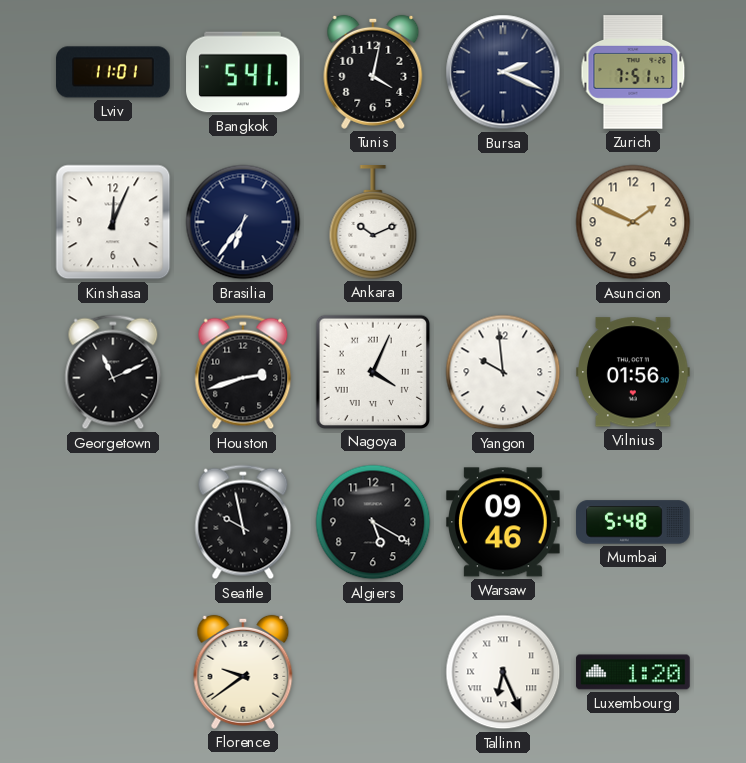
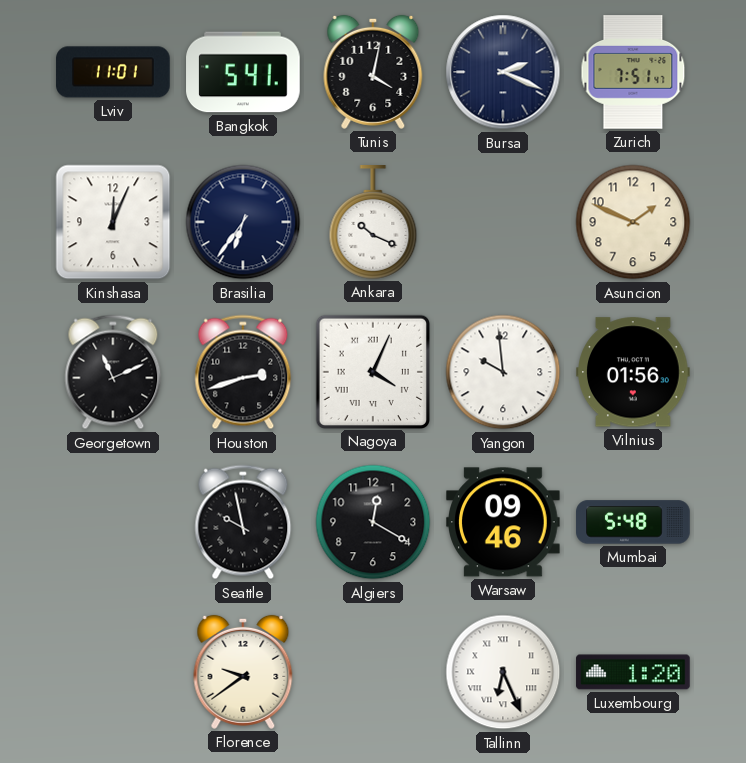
Ankara: 10:11 -> 10:19
Algiers: 5:20 -> 12:20
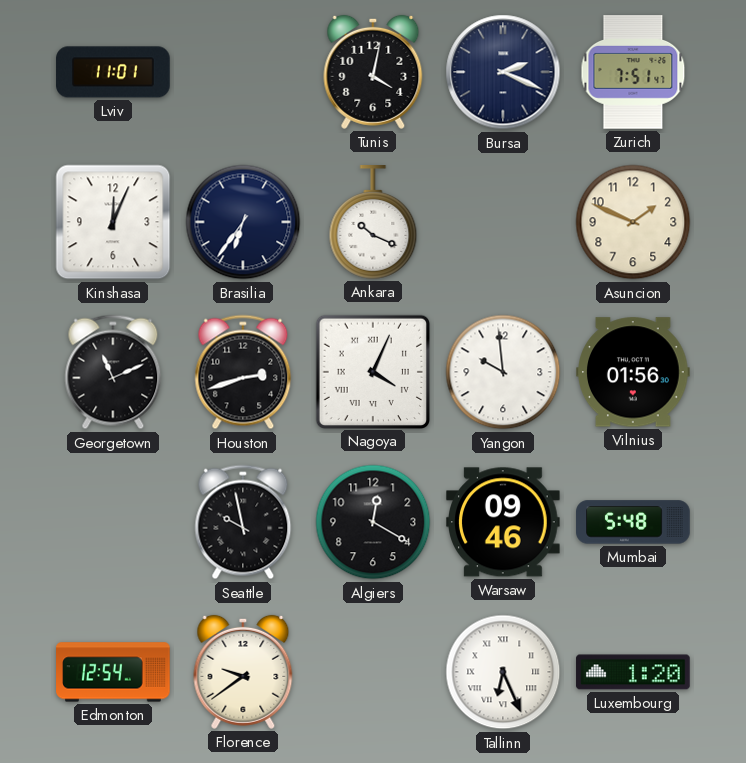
Bangkok: 5:41 -> none
Edmonton: none -> 12:54
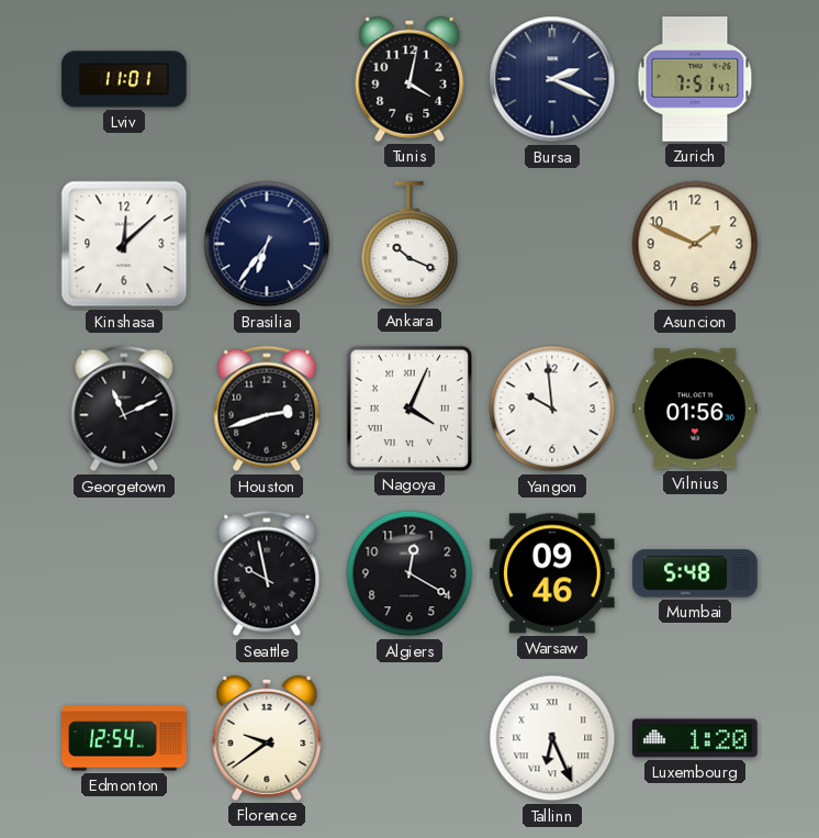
Kinshasa: 12:04 -> 12:08
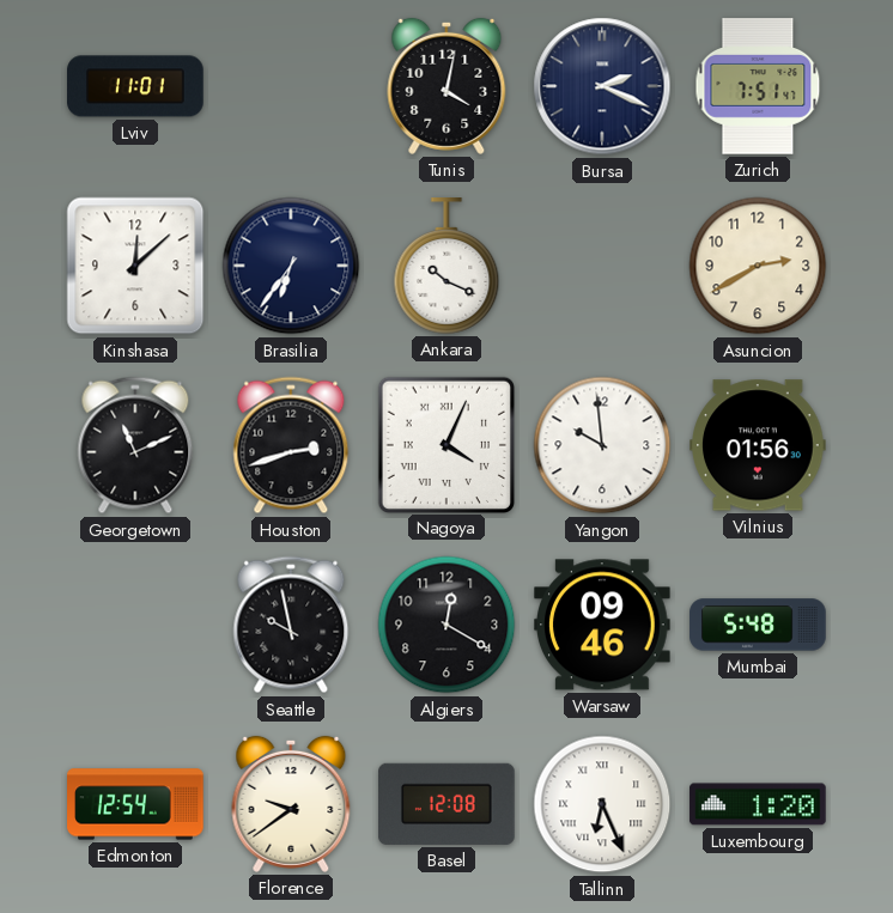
Asuncion: 1:49 -> 2:40
Basel: none -> 12:08
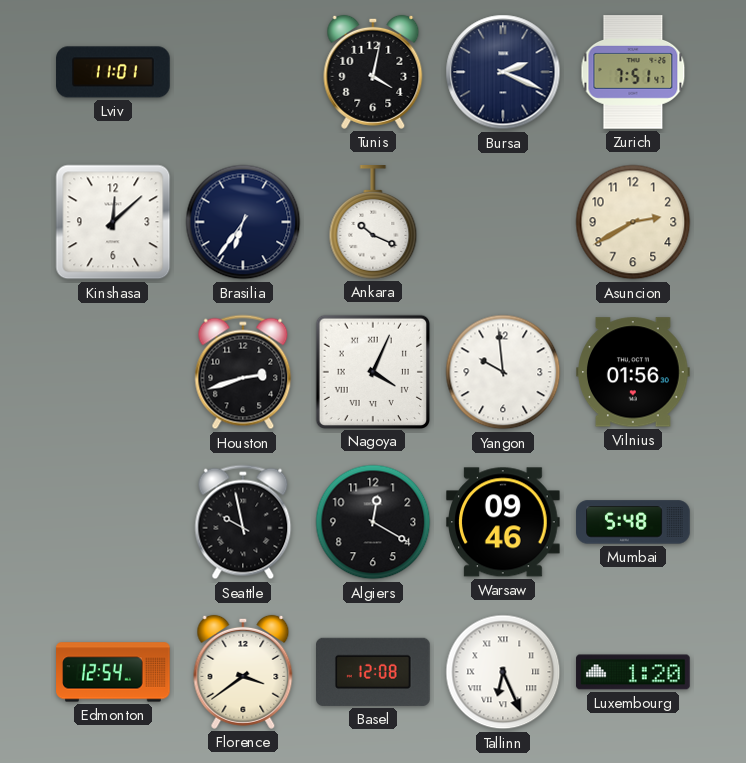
Georgetown: 11:11 -> none
Florence: 9:39 -> 3:39
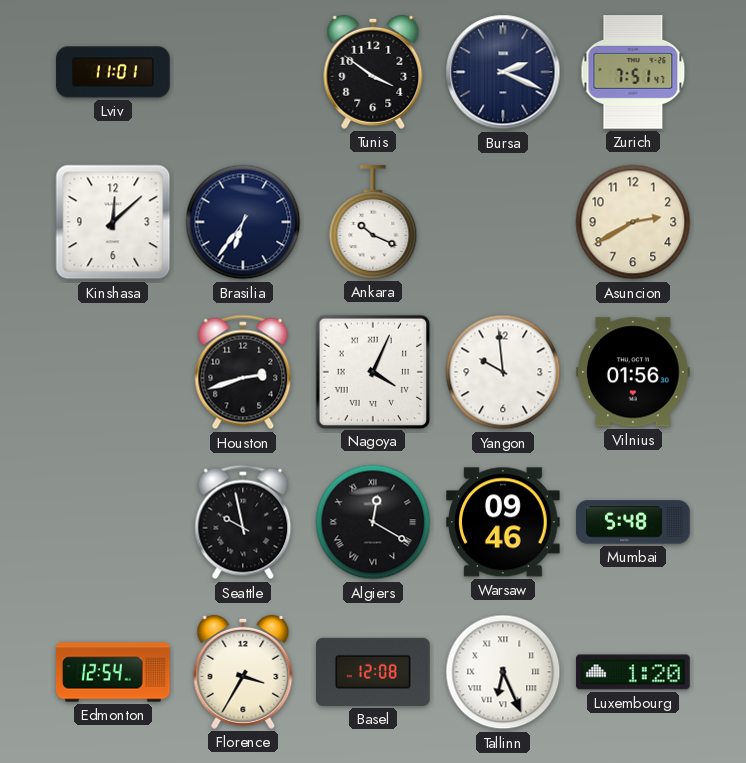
Tunis: 4:02 -> 3:51
Algiers numerals: Arabic -> Roman
Florence: 3:39 -> 3:35
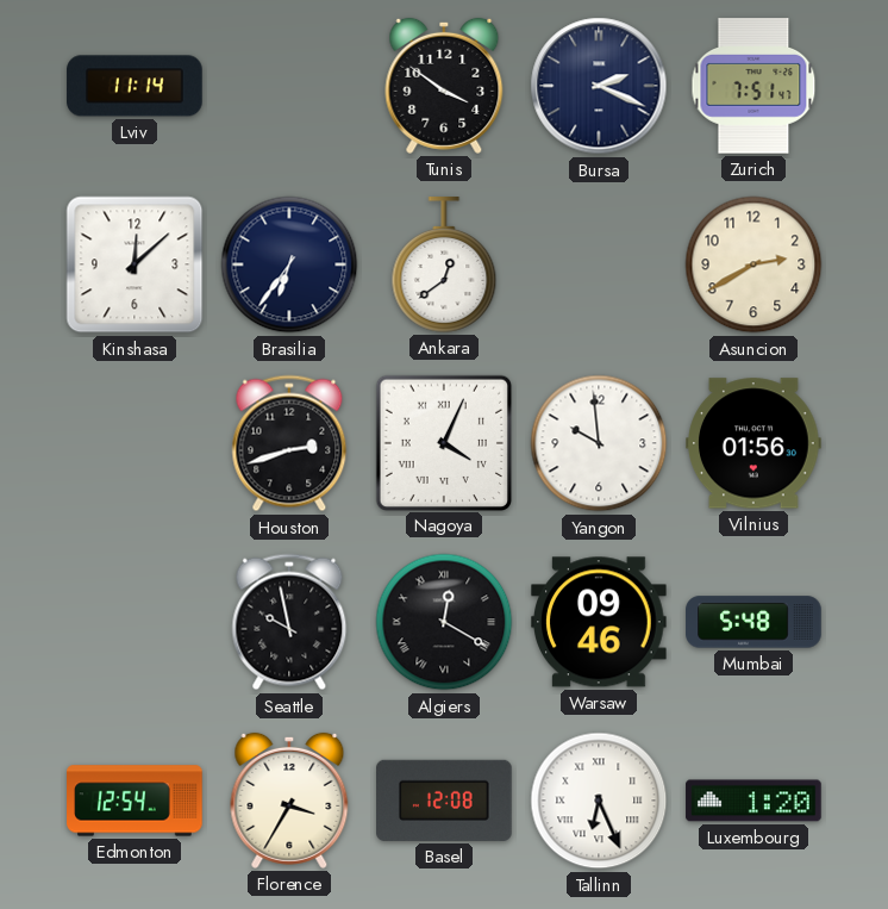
Lviv: 11:01 -> 11:14
Ankara: 10:19 -> 12:39
